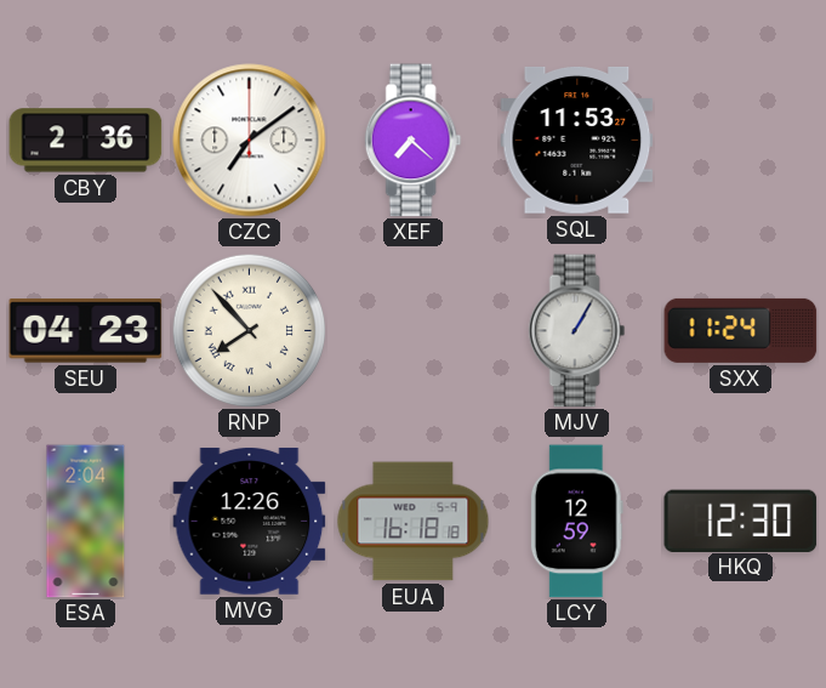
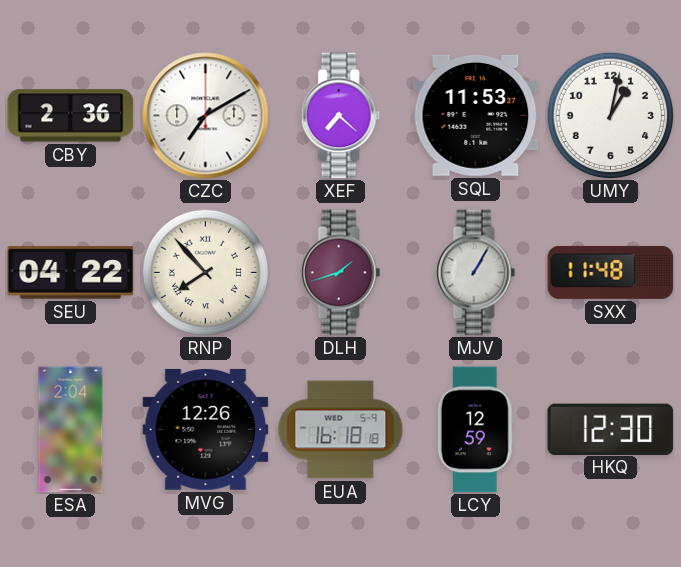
CZC: 7:09 -> 7:10
UMY: none -> 1:02
SEU: 04:23 -> 04:22
DLH: none -> 1:42
SXX: 11:24 -> 11:48
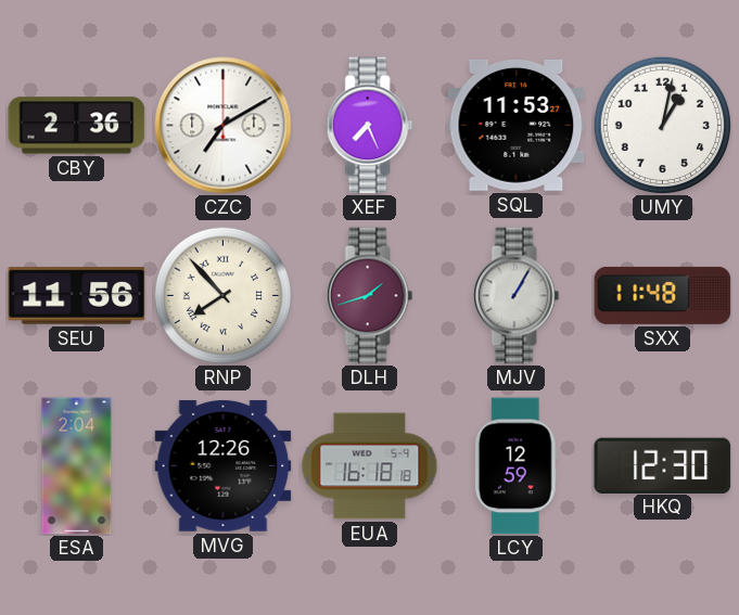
XEF: 7:22 -> 7:26
SEU: 04:22 -> 11:56
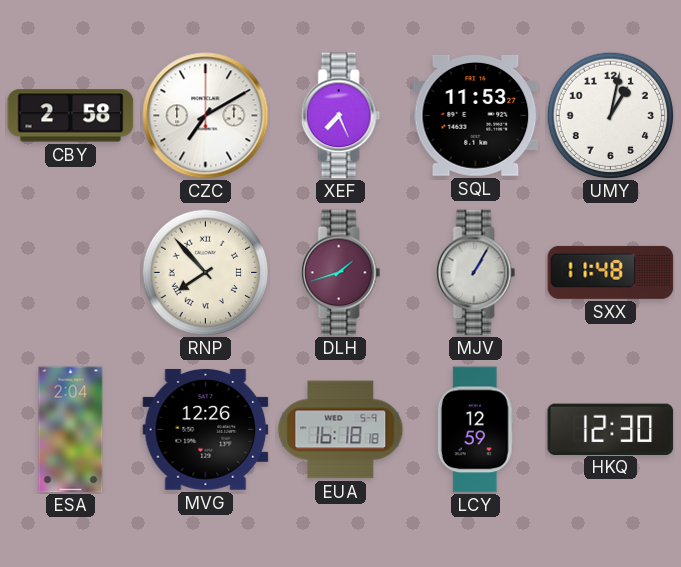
CBY: 2:36 -> 2:58
SEU: 11:56 -> none
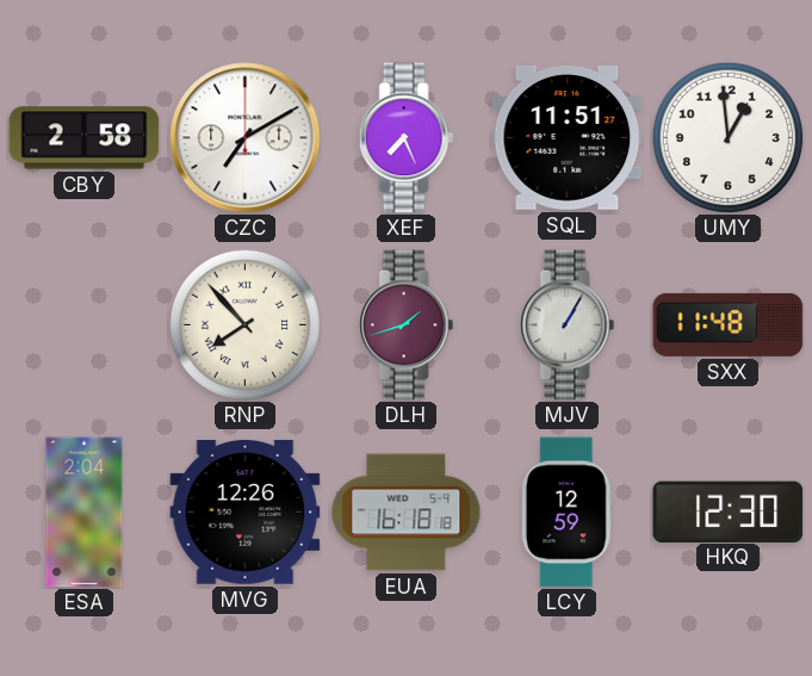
SQL: 11:53 -> 11:51
UMY: 1:02 -> 12:59
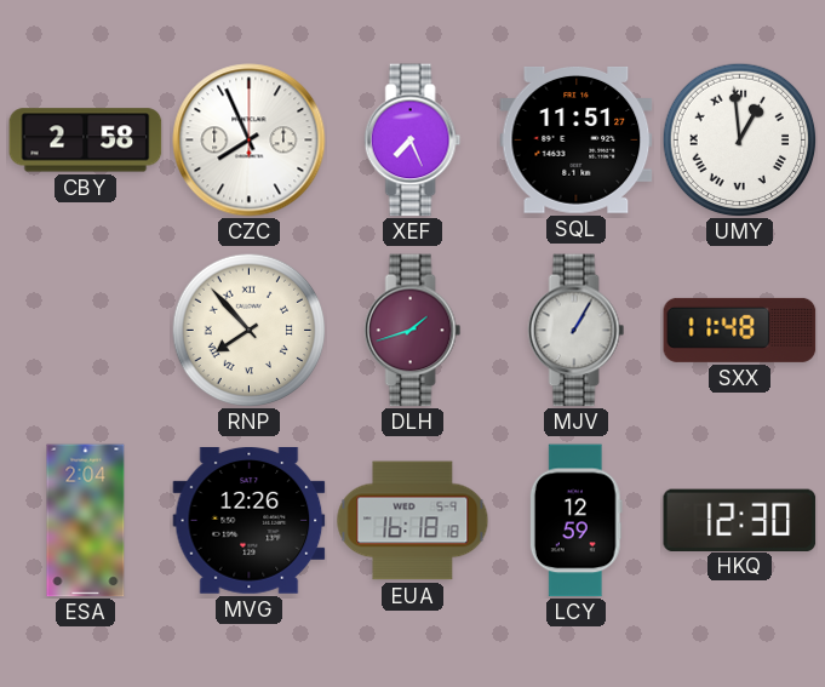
CZC: 7:10 -> 7:56
UMY numerals: Arabic -> Roman
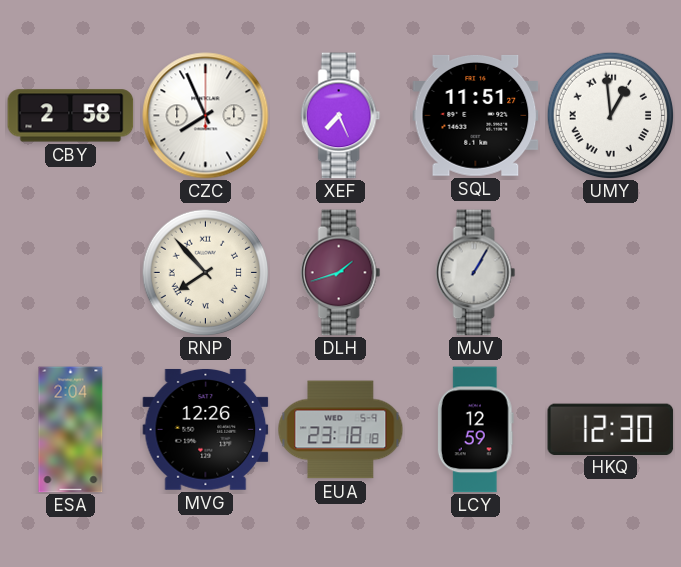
SXX: 11:48 -> none
EUA: 16:18 -> 23:18
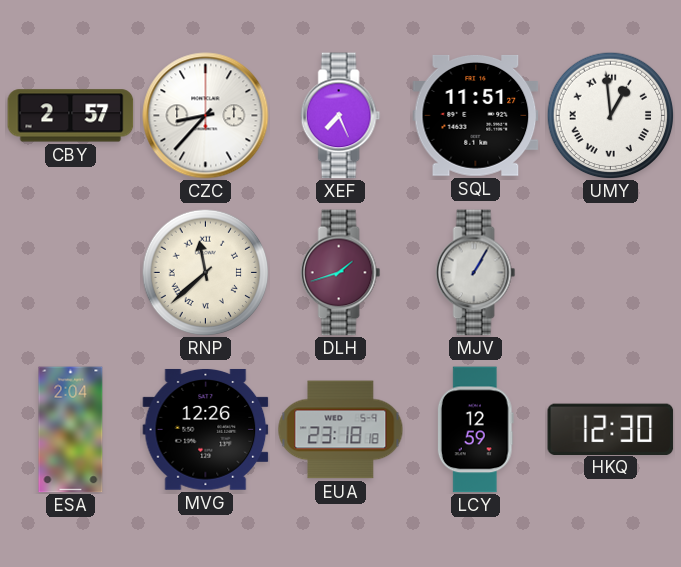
CBY: 2:58 -> 2:57
CZC: 7:56 -> 8:37
RNP: 7:53 -> 11:38
